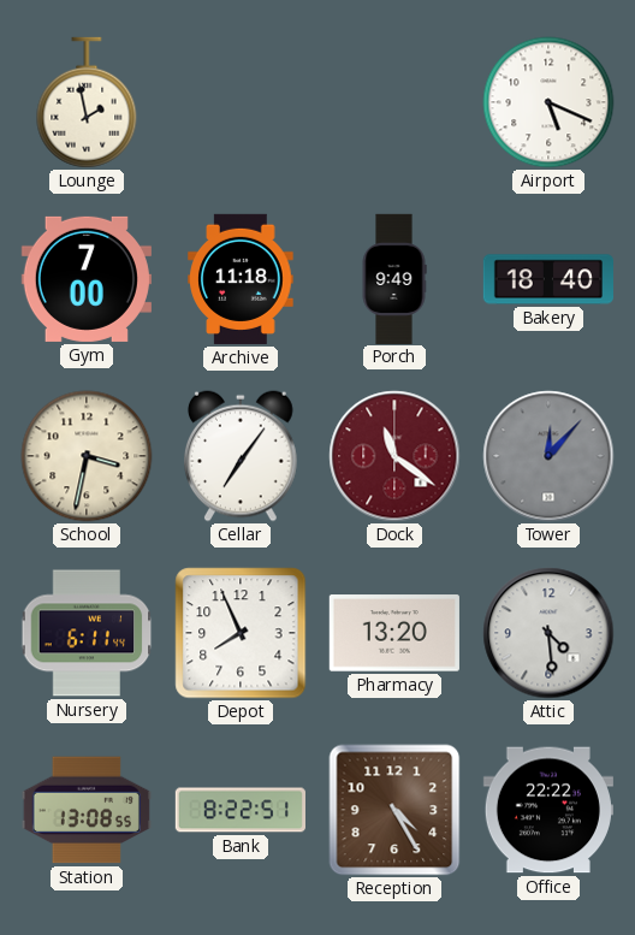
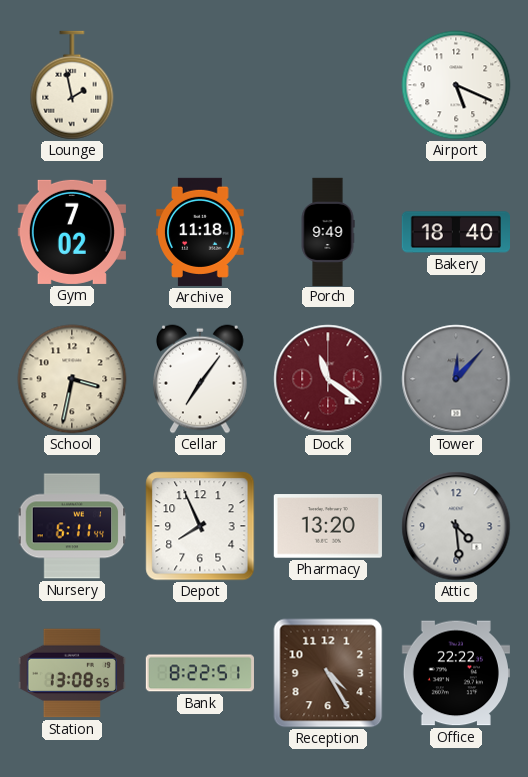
Gym: 7:00 -> 7:02
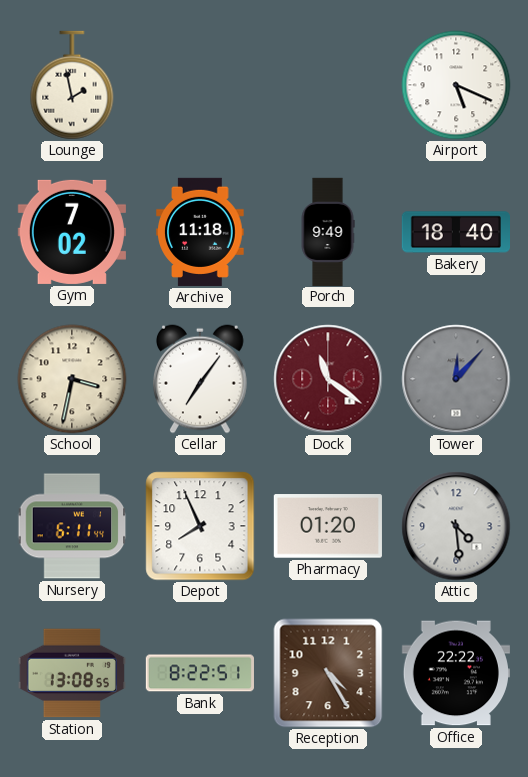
Pharmacy: 13:20 -> 01:20
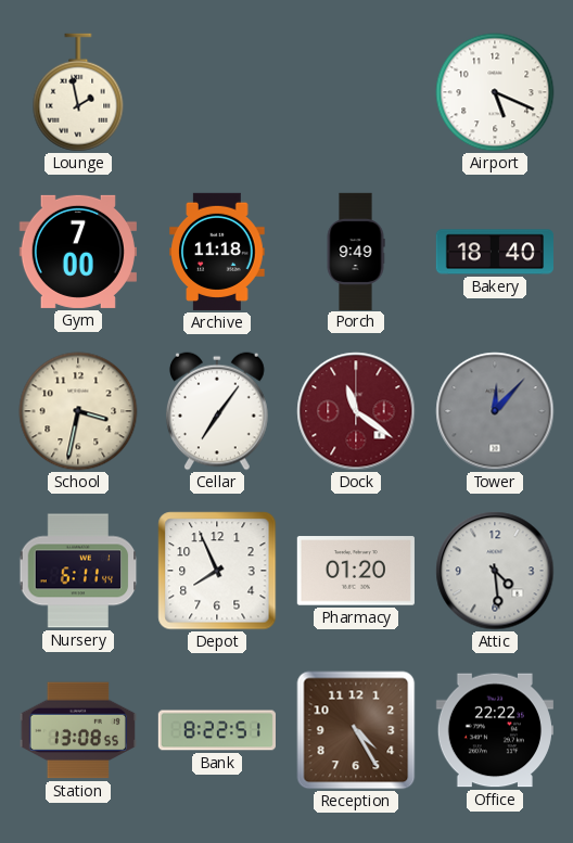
Gym: 7:02 -> 7:00
